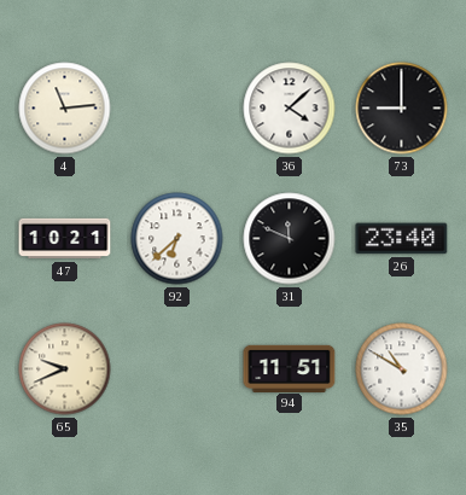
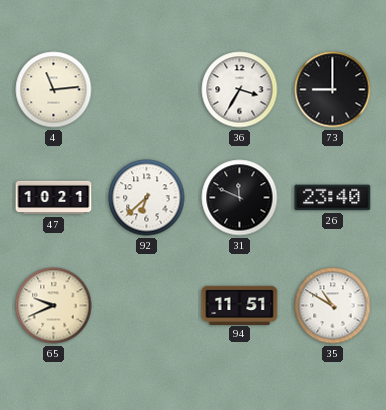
36: 4:08 -> 3:35
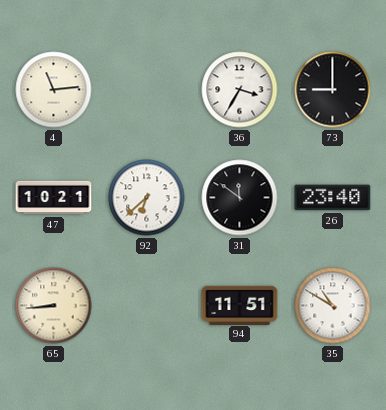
31: 11:49 -> 11:51
65: 9:41 -> 8:44
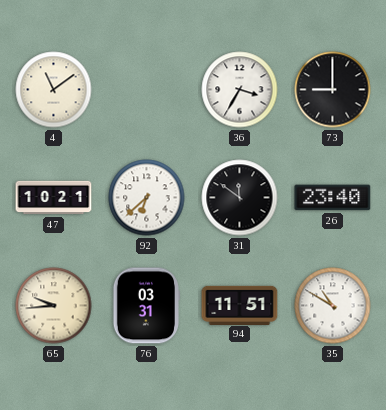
4: 11:14 -> 11:09
65: 8:44 -> 9:44
76: none -> 03:31
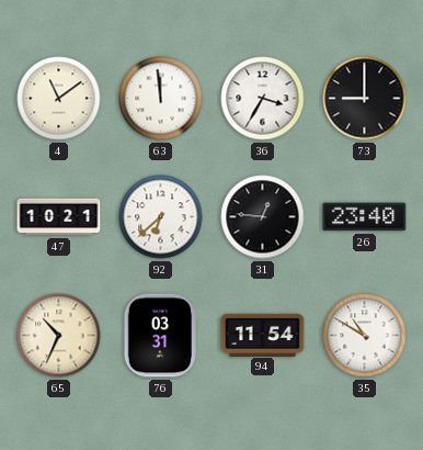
63: none -> 11:59
31: 11:51 -> 12:46
65: 9:44 -> 10:34
94: 11:51 -> 11:54
